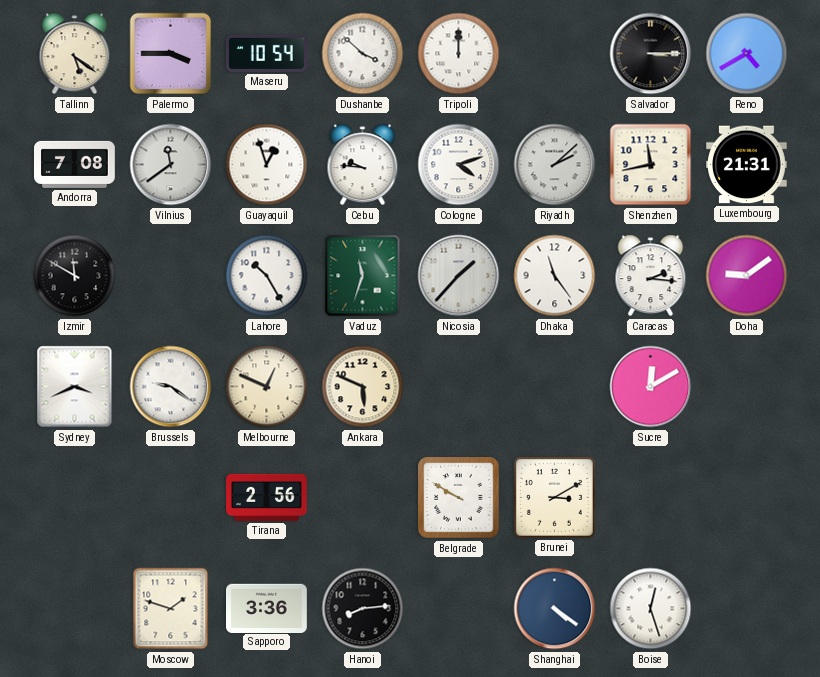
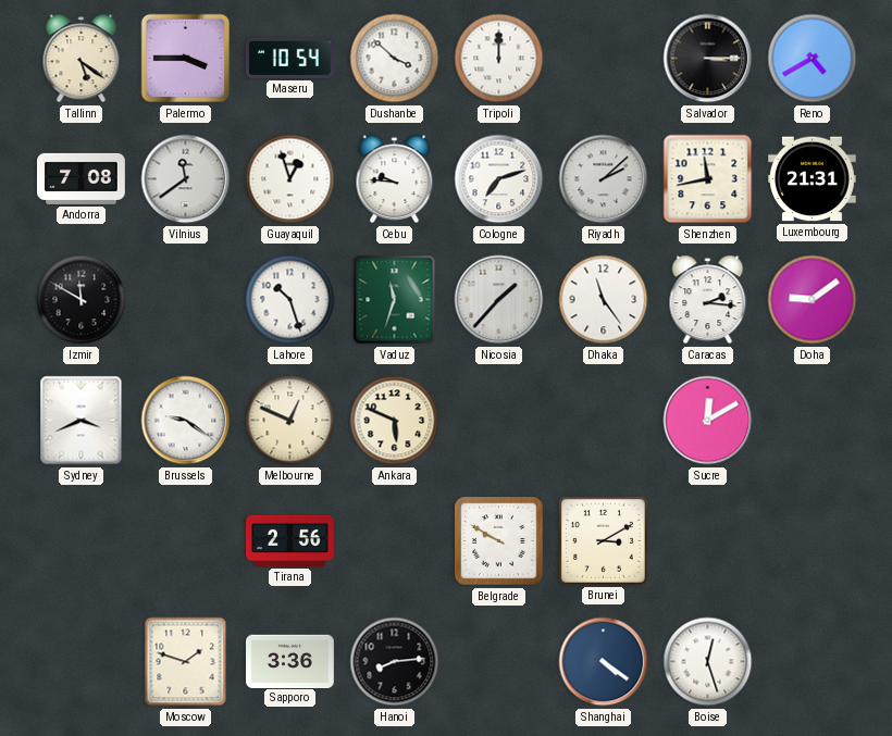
Cologne: 4:12 -> 7:12
Lahore: 10:25 -> 10:27
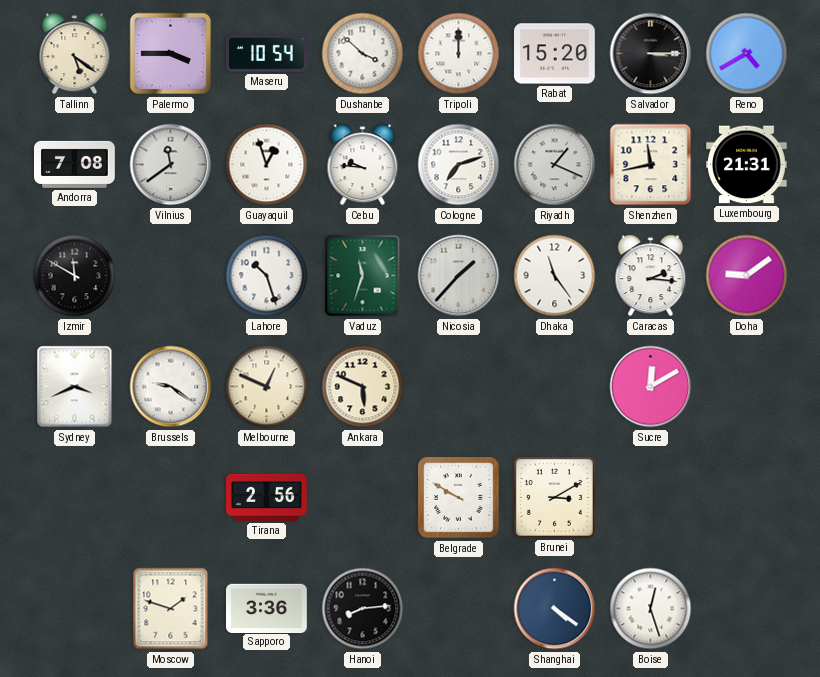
Rabat: none -> 15:20
Riyadh: 2:08 -> 1:19
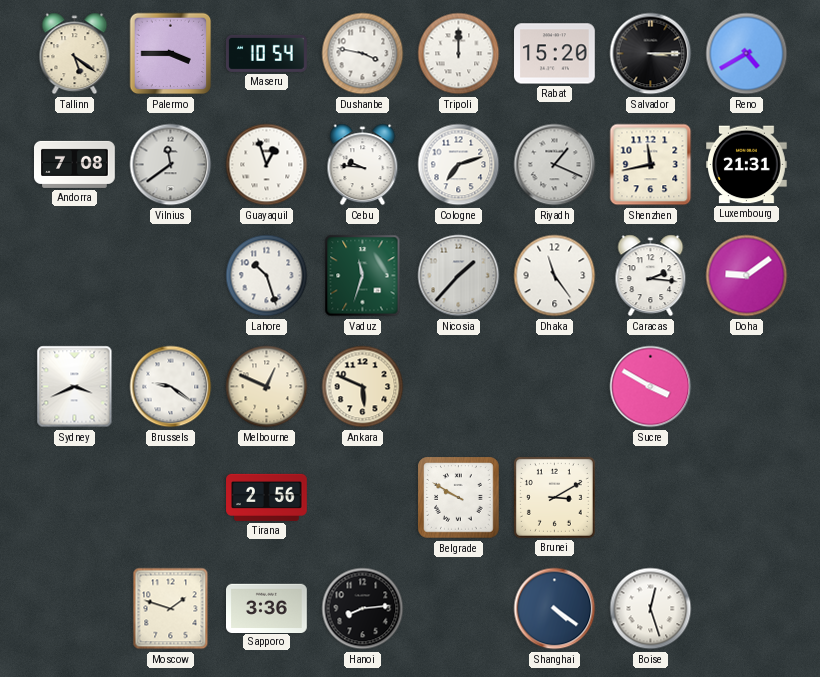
Dushanbe: 3:52 -> 3:47
Izmir: 11:50 -> none
Sucre: 12:10 -> 3:50
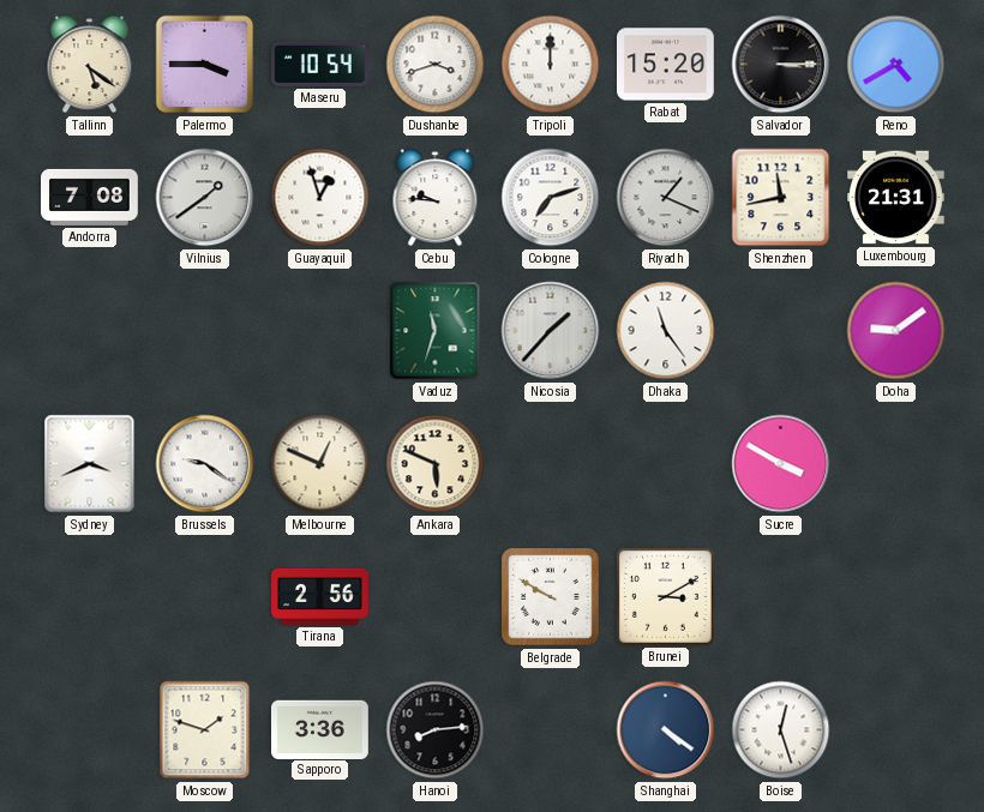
Dushanbe: 3:47 -> 3:42
Vilnius: 11:39 -> 1:39
Lahore: 10:27 -> none
Caracas: 2:16 -> none
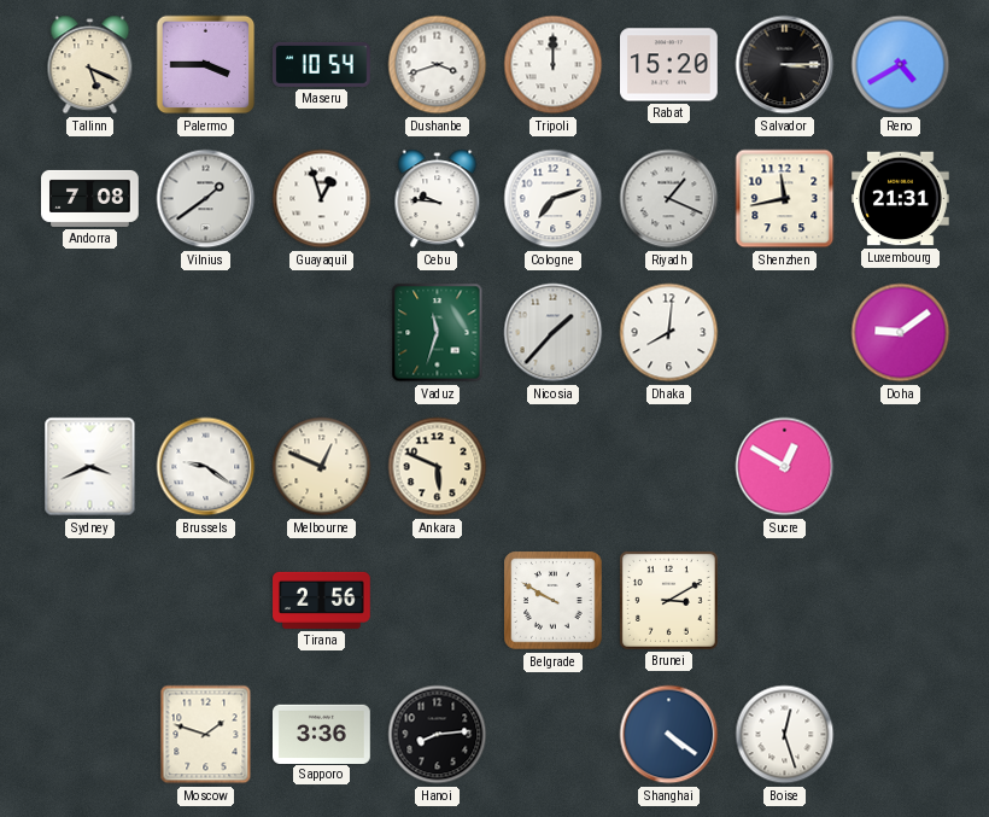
Tallinn: 5:21 -> 5:19
Dhaka: 11:24 -> 8:01
Sucre: 3:50 -> 12:50
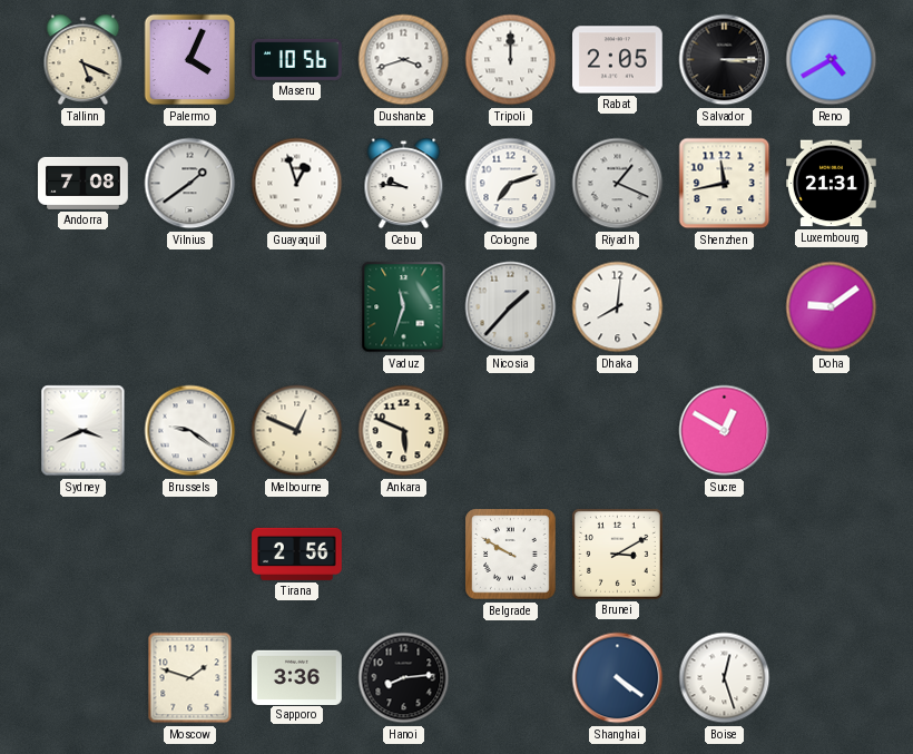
Palermo: 3:45 -> 4:04
Maseru: 10:54 -> 10:56
Rabat: 15:20 -> 2:05
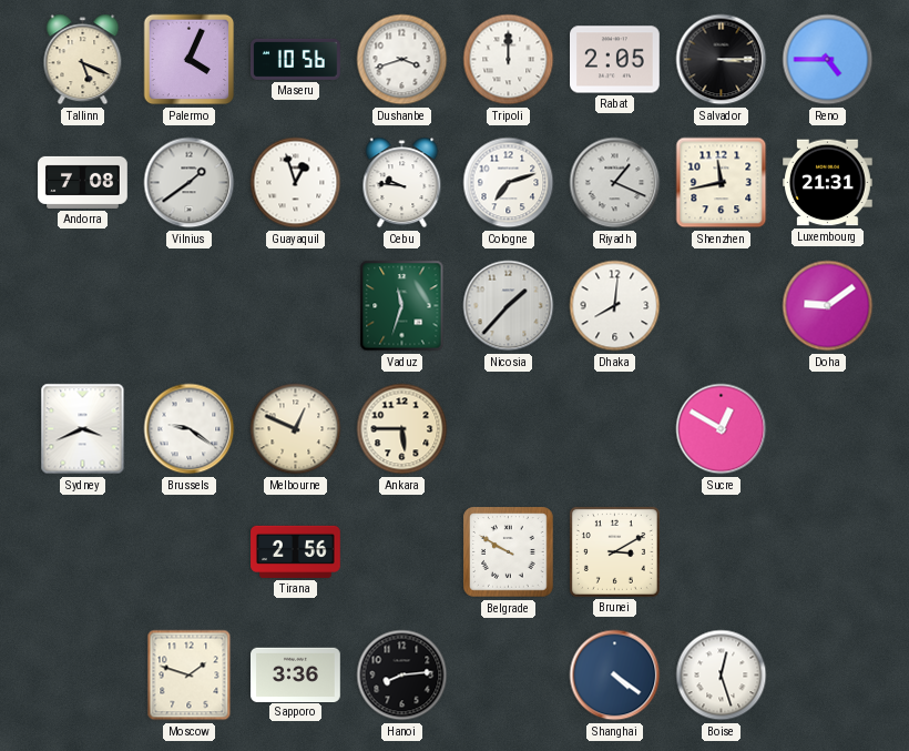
Reno: 4:40 -> 4:45
Ankara: 5:49 -> 5:45
